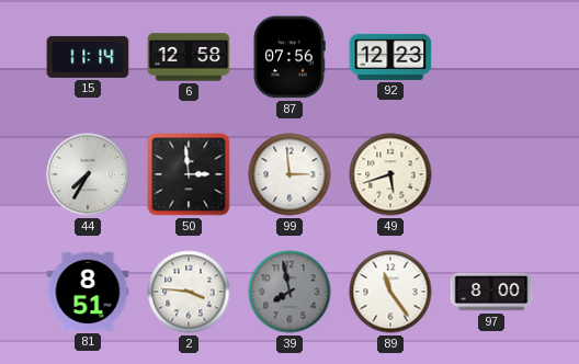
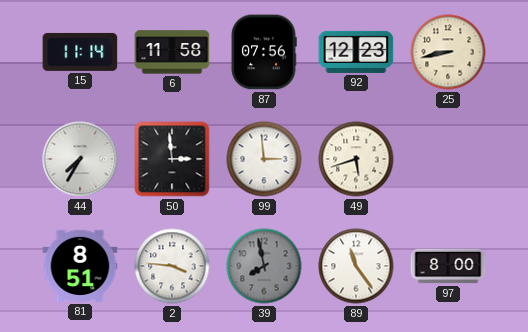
6: 12:58 -> 11:58
25: none -> 8:43
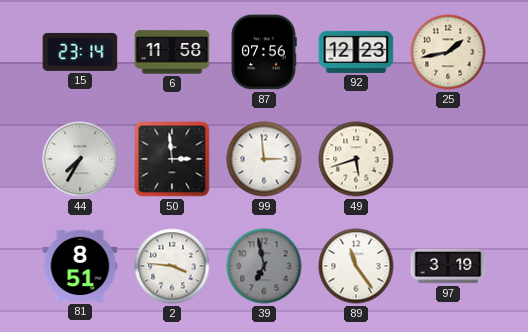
15: 11:14 -> 23:14
25: 8:43 -> 1:43
39: 7:58 -> 6:58
97: 8:00 -> 3:19
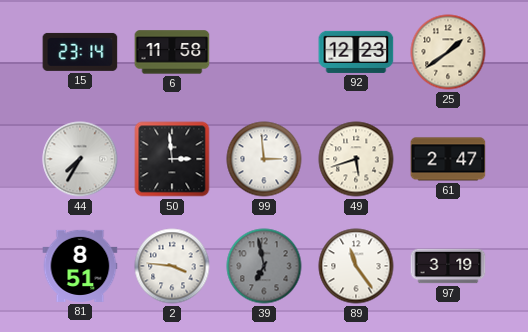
87: 07:56 -> none
25: 1:43 -> 1:39
61: none -> 2:47
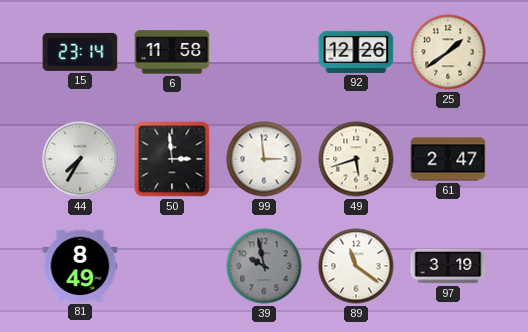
92: 12:23 -> 12:26
81: 8:51 -> 8:49
2: 3:46 -> none
39: 6:58 -> 9:58
89: 11:24 -> 11:21
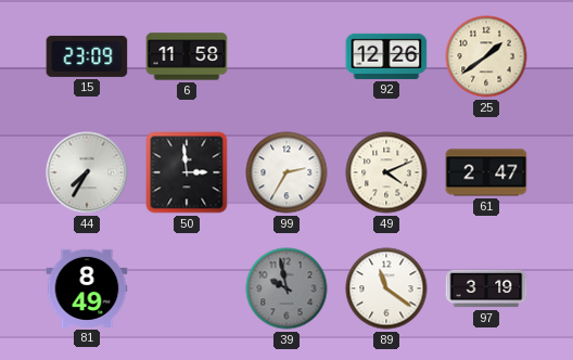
15: 23:14 -> 23:09
99: 2:59 -> 2:35
49: 5:42 -> 4:11
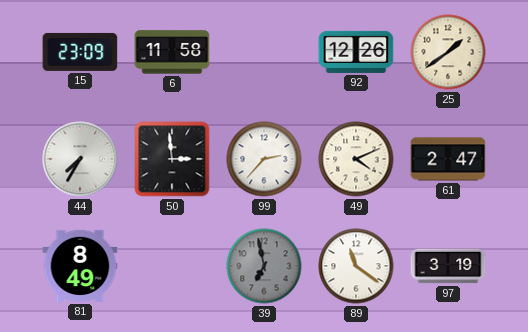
99: 2:35 -> 2:37
39: 9:58 -> 6:58
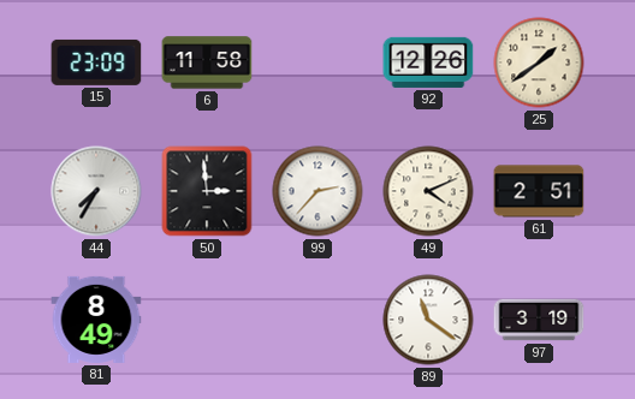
61: 2:47 -> 2:51
39: 6:58 -> none
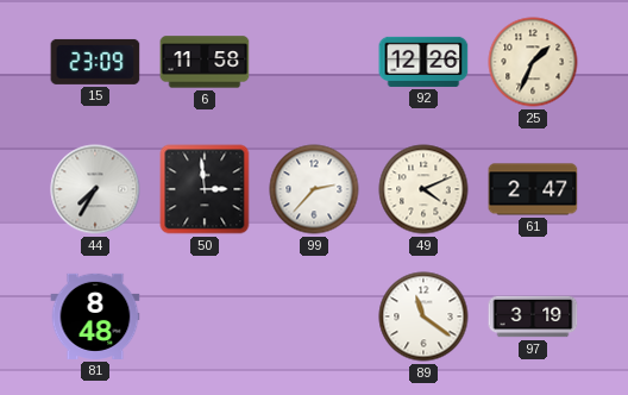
25: 1:39 -> 1:34
61: 2:51 -> 2:47
81: 8:49 -> 8:48
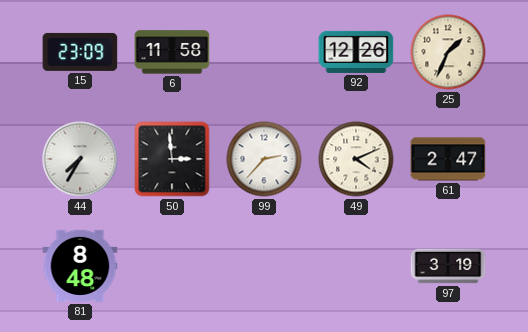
89: 11:21 -> none
